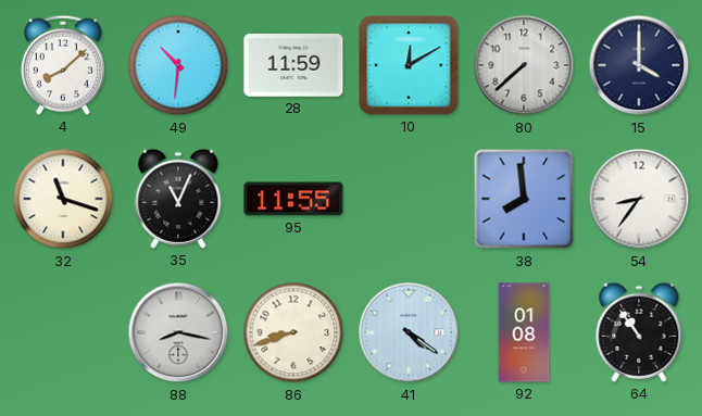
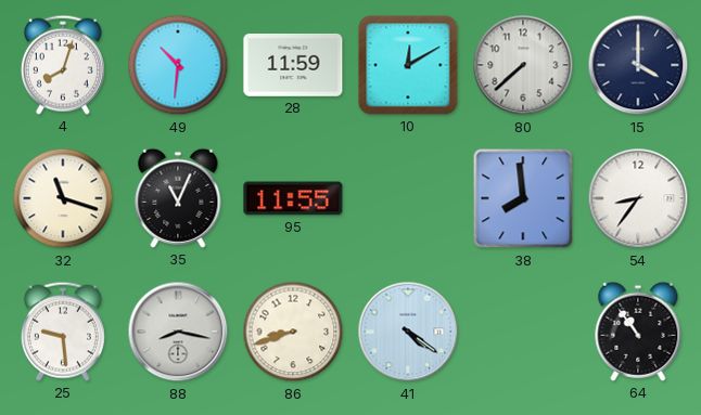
4: 8:08 -> 8:03
25: none -> 9:29
92: 01:08 -> none
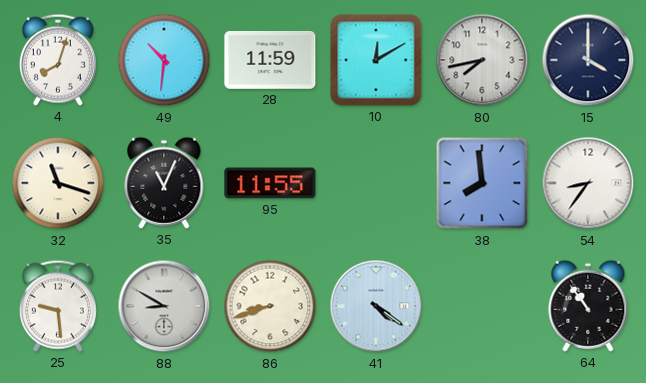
80: 7:38 -> 7:43
88: 8:17 -> 8:50
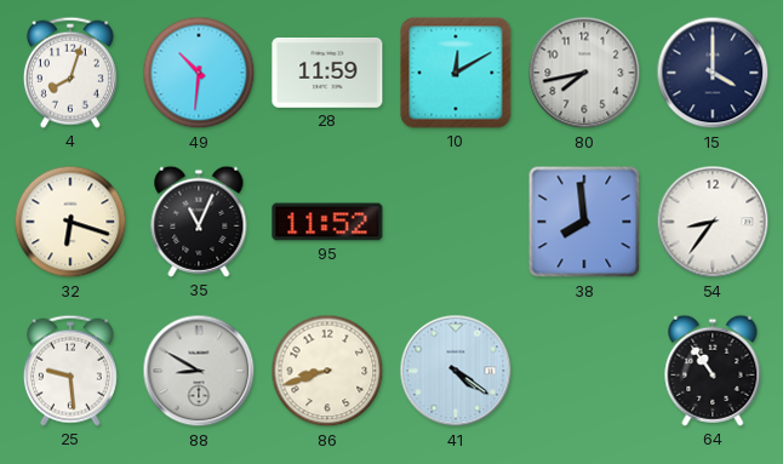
32: 11:18 -> 6:18
95: 11:55 -> 11:52
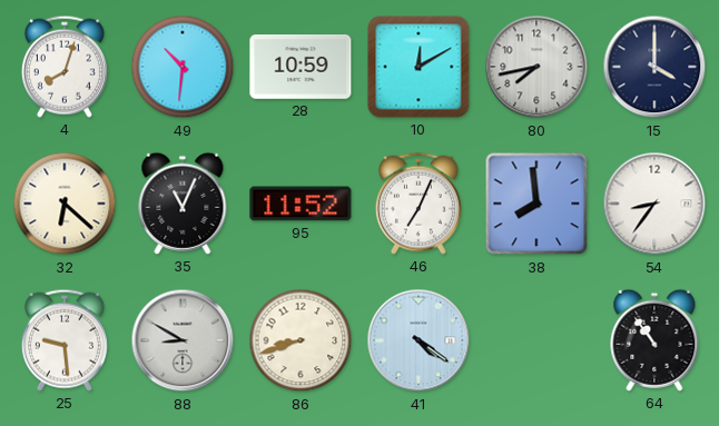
28: 11:59 -> 10:59
32: 6:18 -> 6:22
46: none -> 7:04
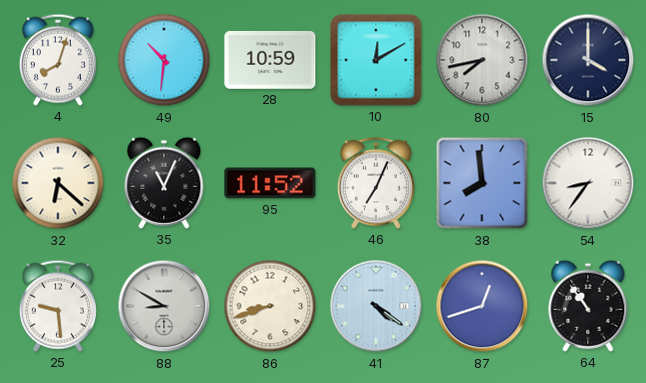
87: none -> 12:42
